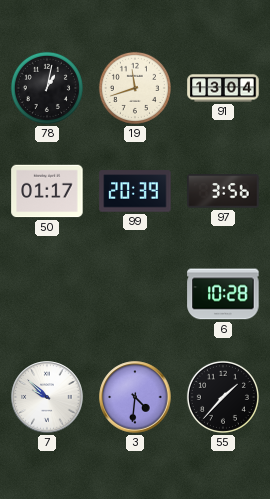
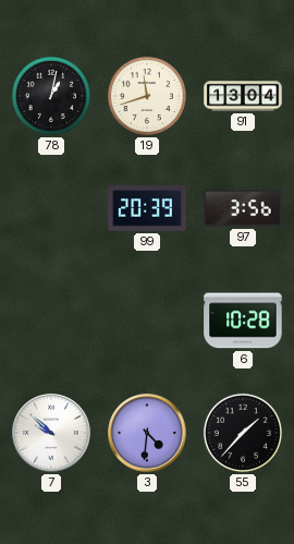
50: 01:17 -> none
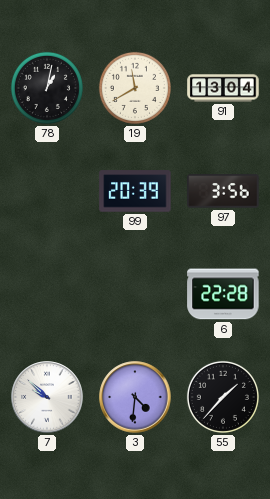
19: 11:42 -> 11:40
6: 10:28 -> 22:28
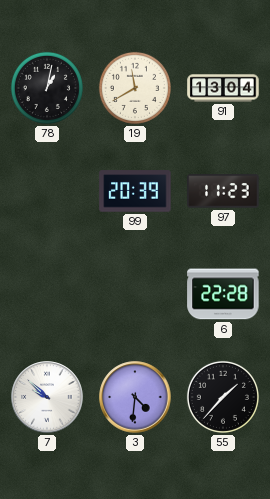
97: 3:56 -> 11:23
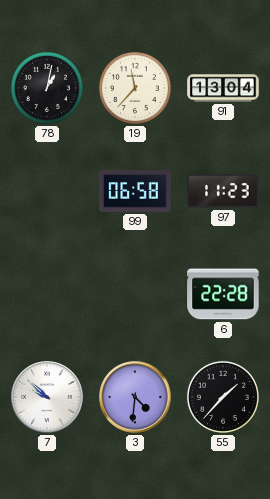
19: 11:40 -> 11:37
99: 20:39 -> 06:58
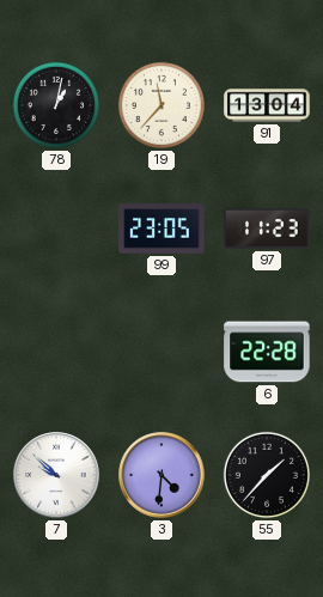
99: 06:58 -> 23:05
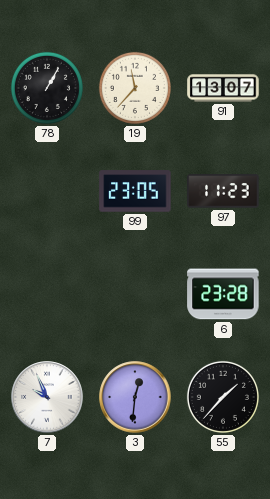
78: 1:02 -> 1:05
91: 13:04 -> 13:07
6: 22:28 -> 23:28
7: 9:52 -> 9:56
3: 4:31 -> 12:31
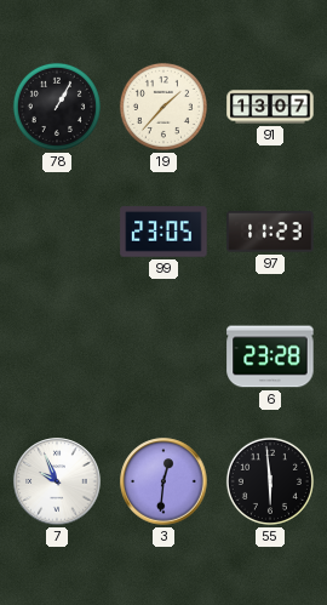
19: 11:37 -> 1:37
55: 1:37 -> 5:59
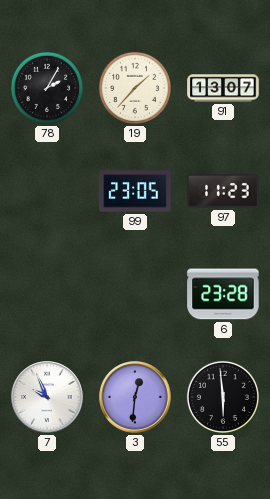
78: 1:05 -> 2:05
